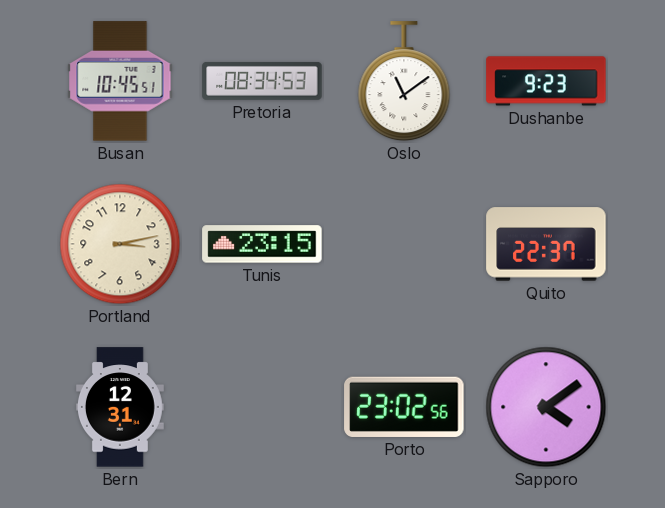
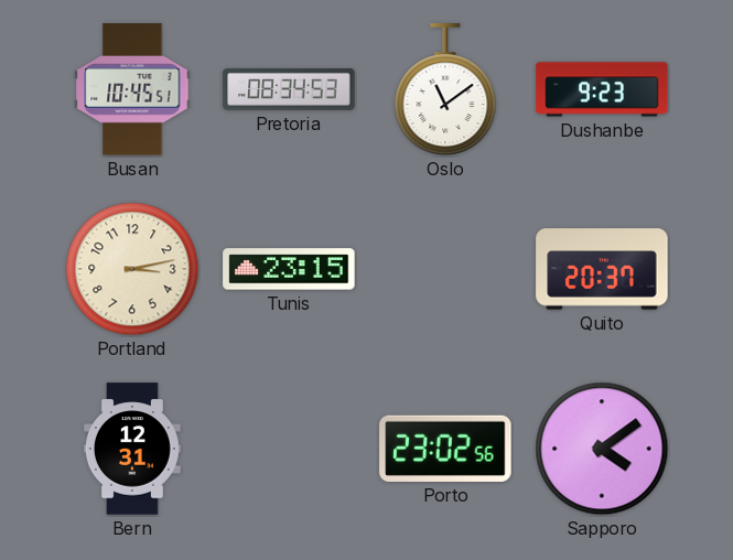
Quito: 22:37 -> 20:37
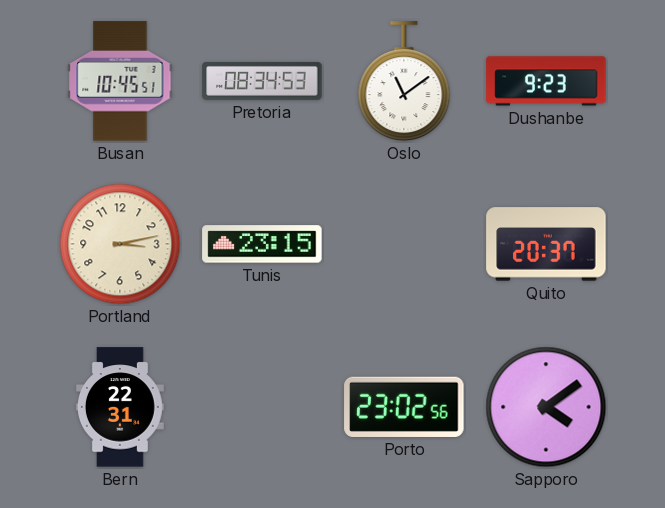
Bern: 12:31 -> 22:31
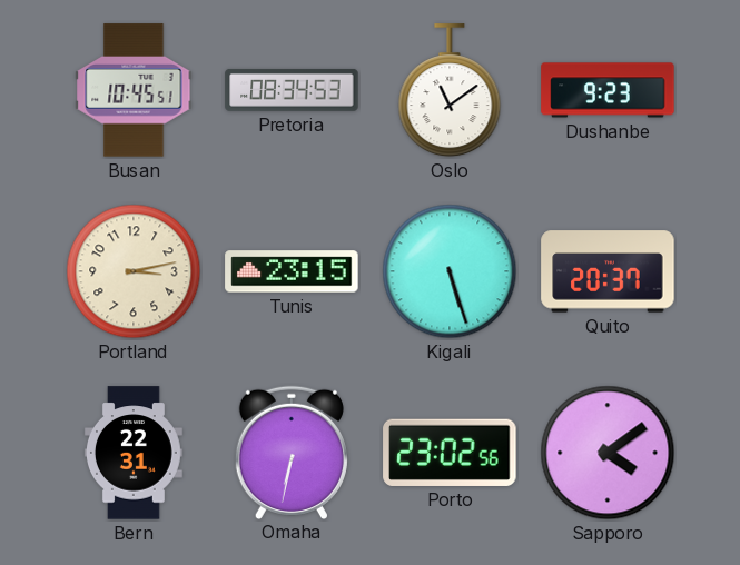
Kigali: none -> 5:27
Omaha: none -> 6:32
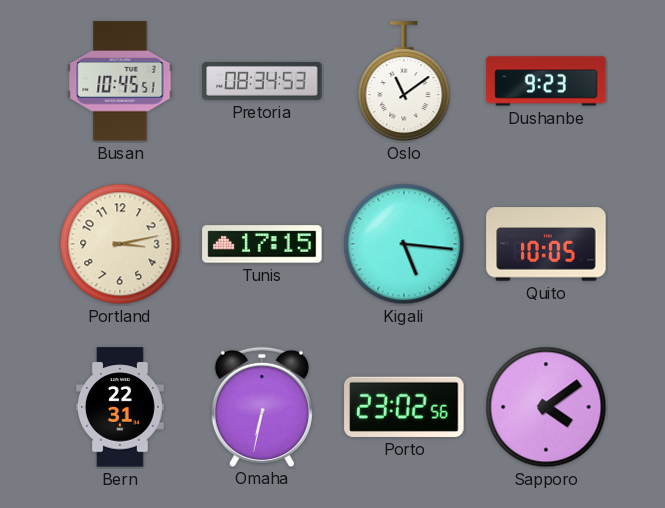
Tunis: 23:15 -> 17:15
Kigali: 5:27 -> 5:16
Quito: 20:37 -> 10:05
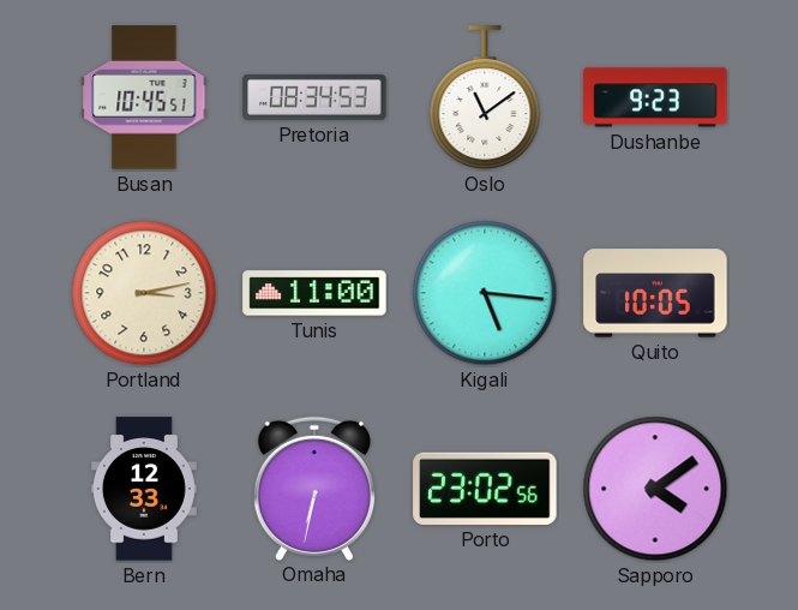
Tunis: 17:15 -> 11:00
Bern: 22:31 -> 12:33
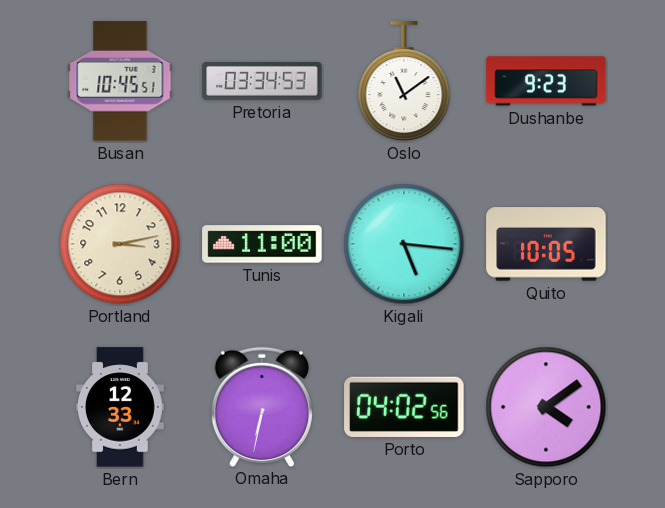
Pretoria: 08:34 -> 03:34
Porto: 23:02 -> 04:02
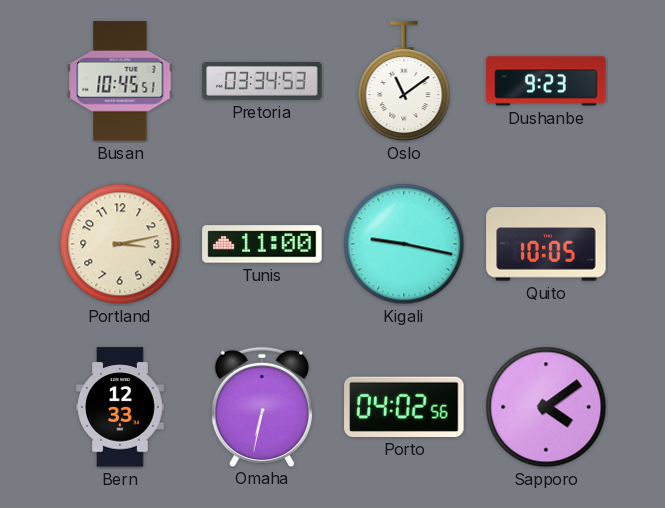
Kigali: 5:16 -> 9:17
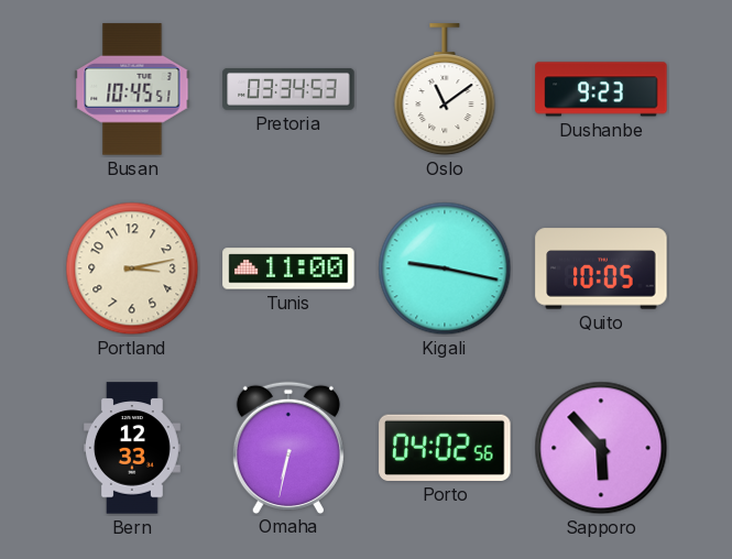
Sapporo: 4:09 -> 5:53
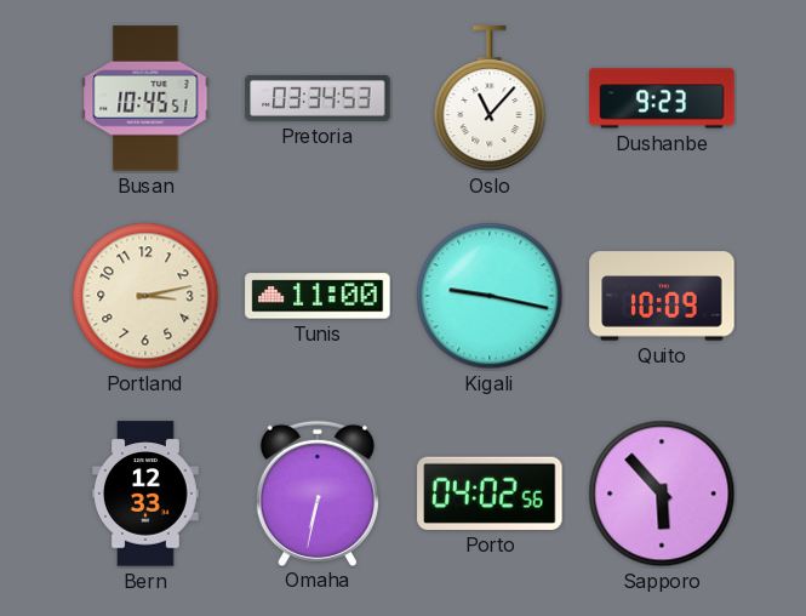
Oslo: 11:09 -> 11:07
Quito: 10:05 -> 10:09
